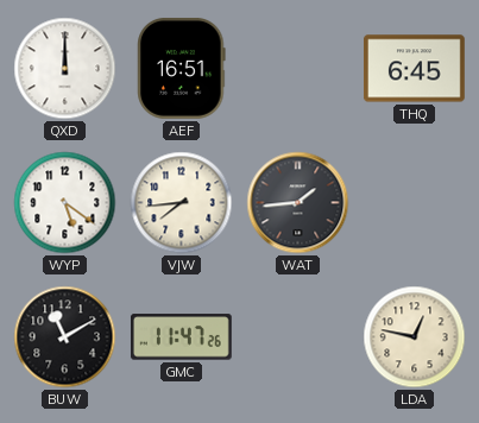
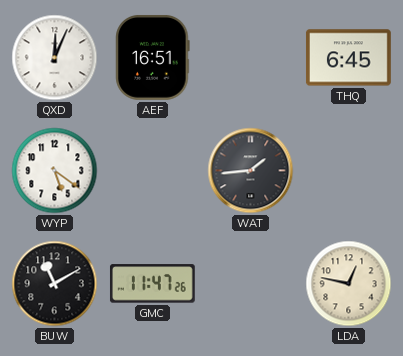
QXD: 12:00 -> 12:04
VJW: 7:44 -> none
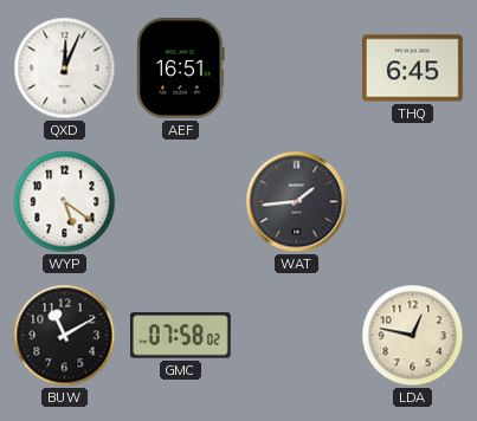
GMC: 11:47 -> 07:58
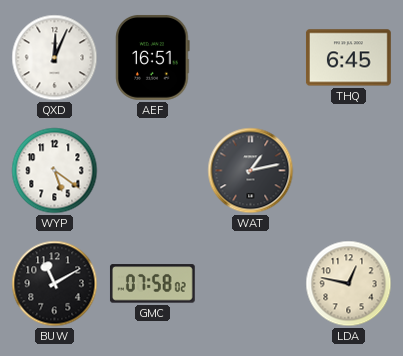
WAT: 1:44 -> 1:13
